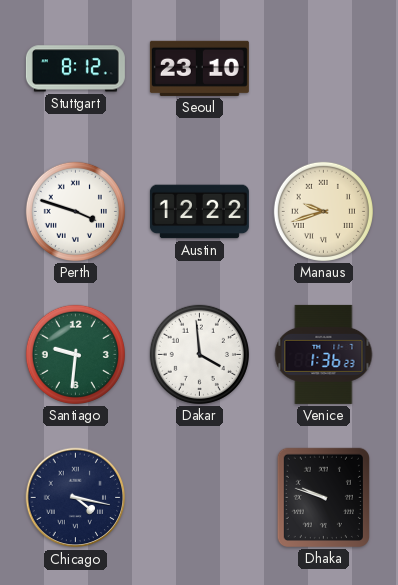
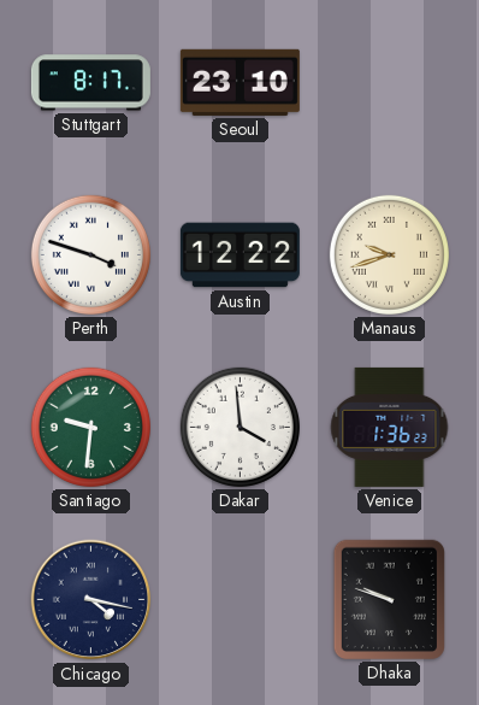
Stuttgart: 8:12 -> 8:17
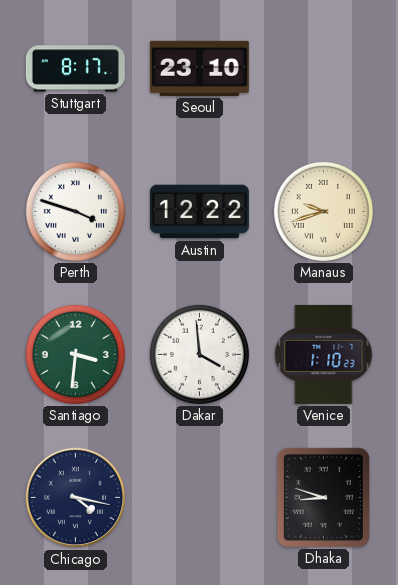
Santiago: 9:31 -> 3:31
Venice: 1:36 -> 1:10
Dhaka: 9:48 -> 8:48
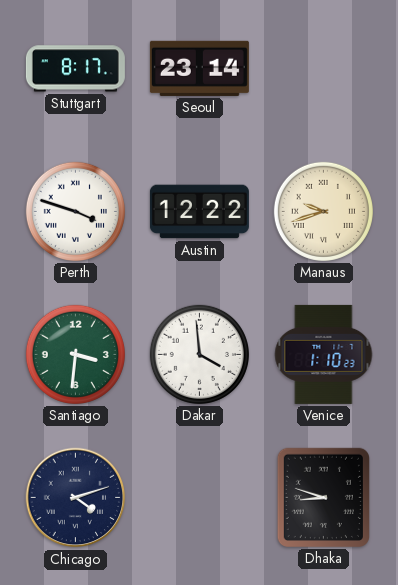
Seoul: 23:10 -> 23:14
Chicago: 4:17 -> 4:12
